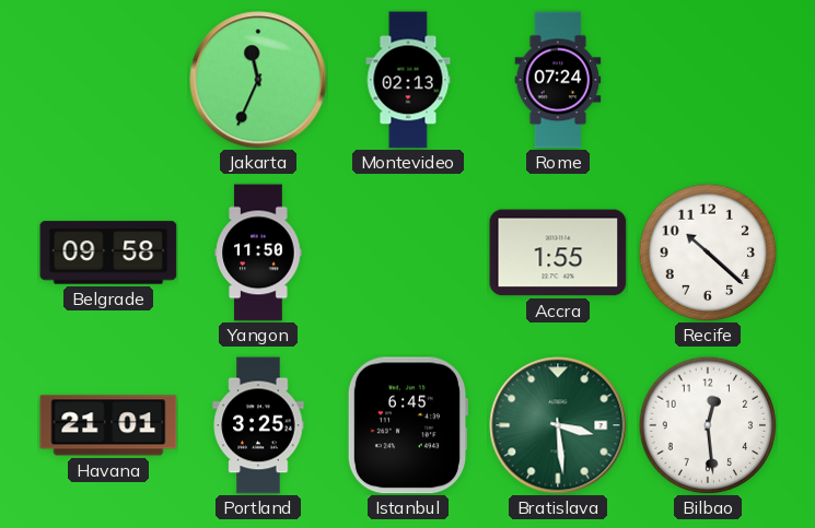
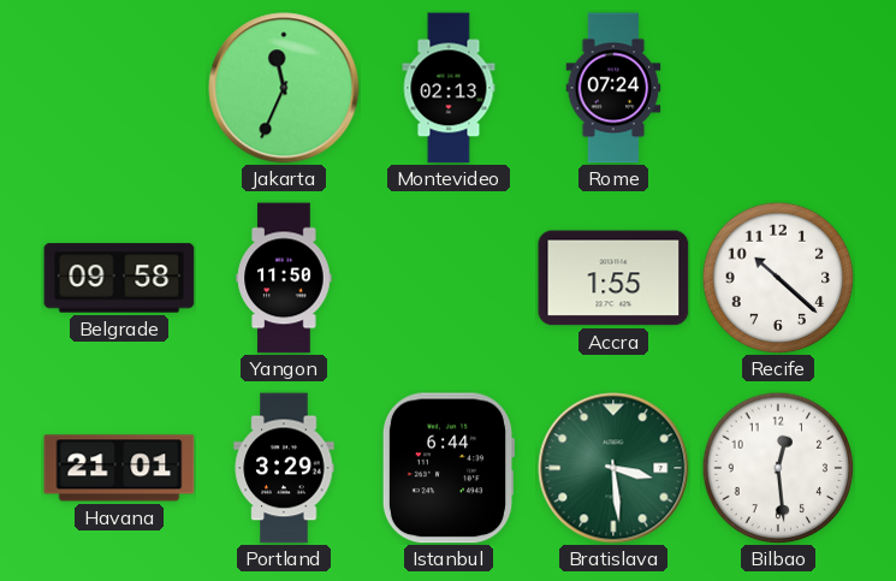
Portland: 3:25 -> 3:29
Istanbul: 6:45 -> 6:44
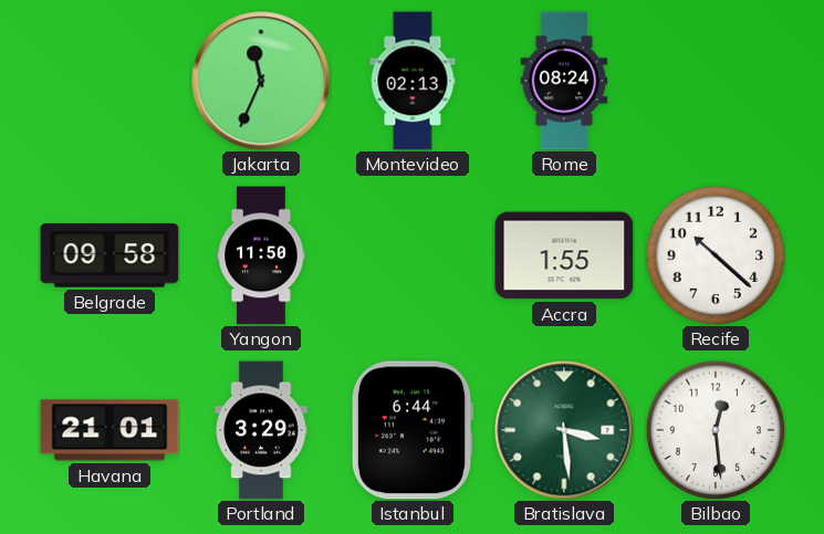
Rome: 07:24 -> 08:24
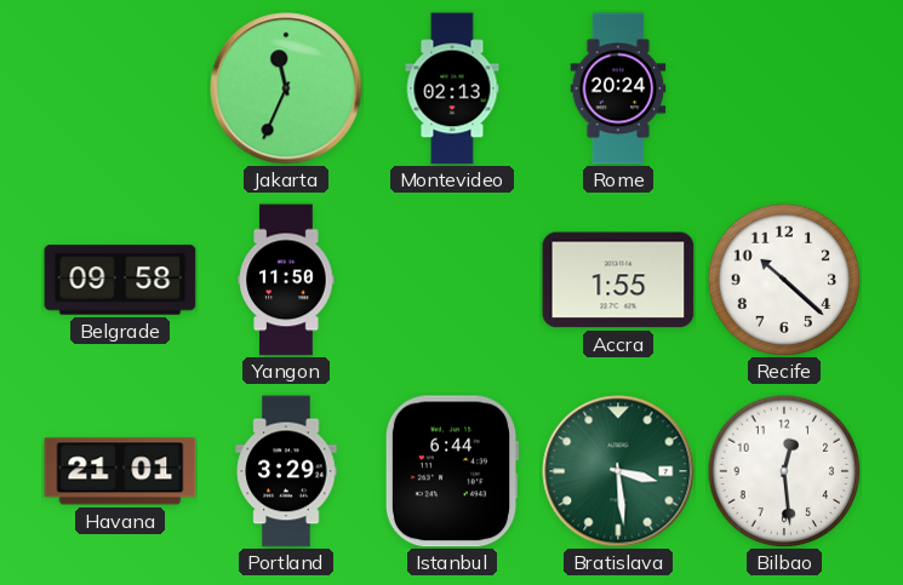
Rome: 08:24 -> 20:24
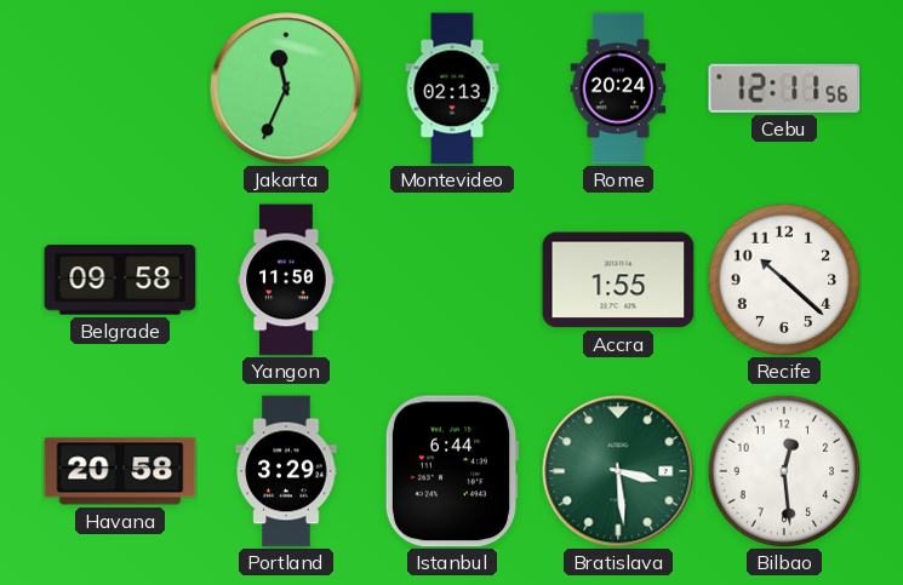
Cebu: none -> 12:11
Havana: 21:01 -> 20:58
